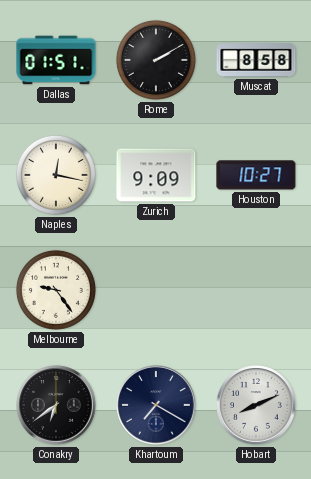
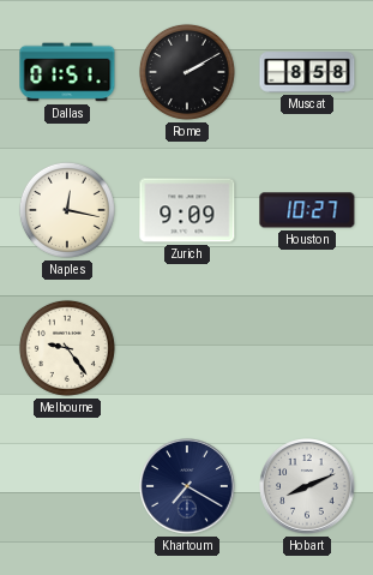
Conakry: 6:39 -> none
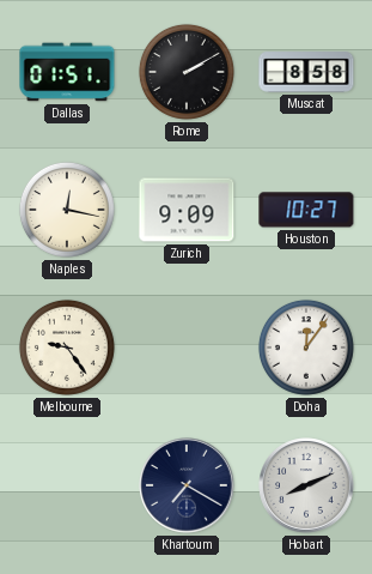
Doha: none -> 12:06
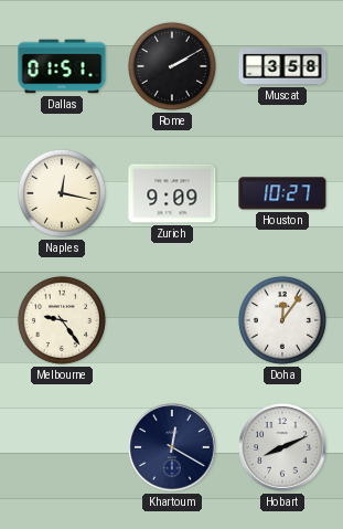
Muscat: 8:58 -> 3:58
Khartoum: 7:20 -> 12:20
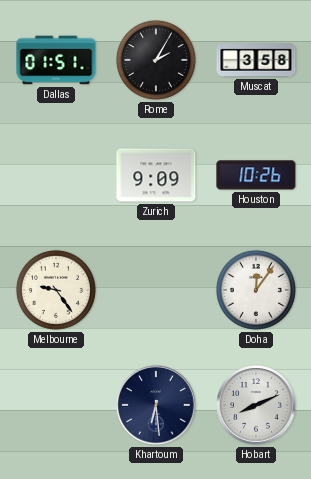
Rome: 2:10 -> 2:05
Naples: 12:17 -> none
Houston: 10:27 -> 10:26
Khartoum: 12:20 -> 6:29
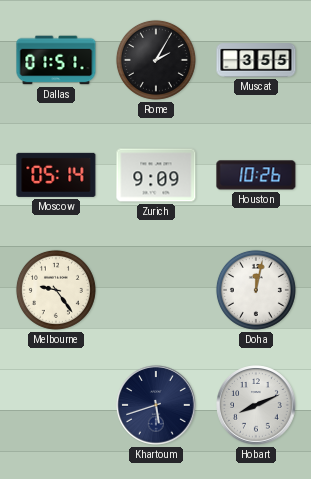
Muscat: 3:58 -> 3:55
Moscow: none -> 05:14
Doha: 12:06 -> 12:02
Khartoum: 6:29 -> 5:42
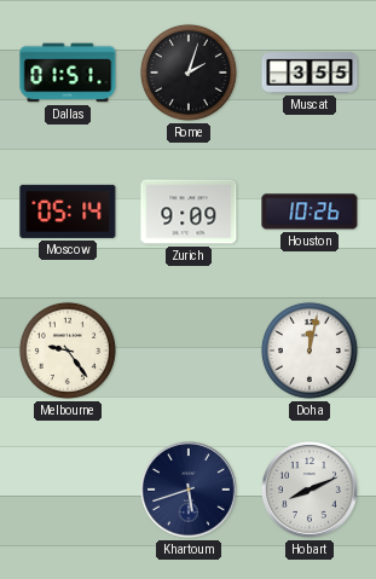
Rome: 2:05 -> 2:03
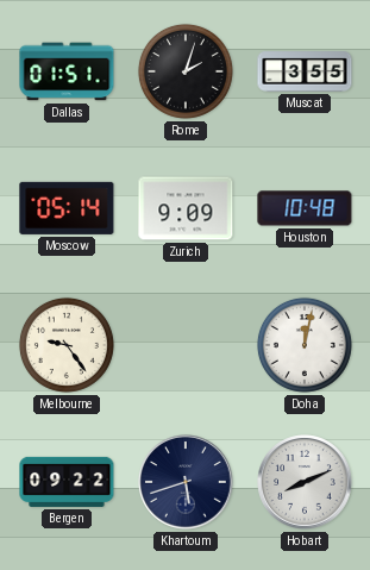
Houston: 10:26 -> 10:48
Bergen: none -> 09:22
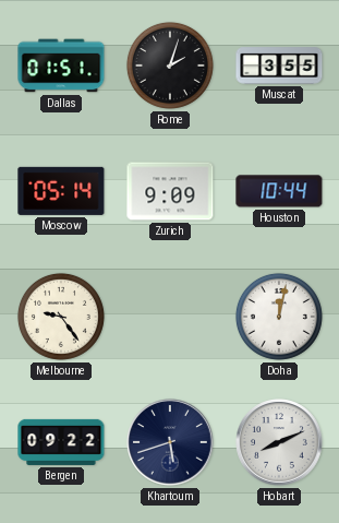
Houston: 10:48 -> 10:44
